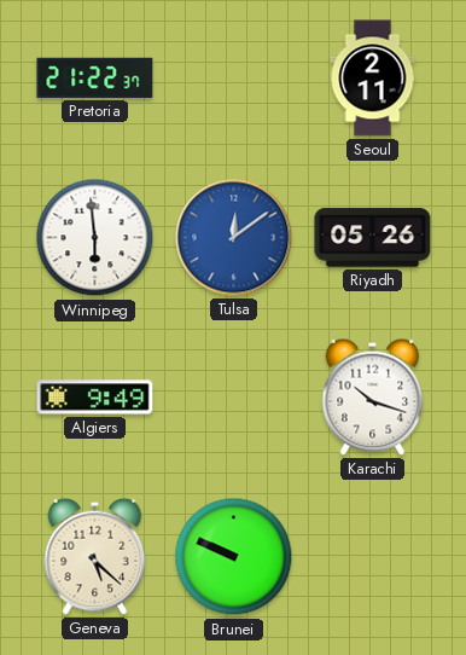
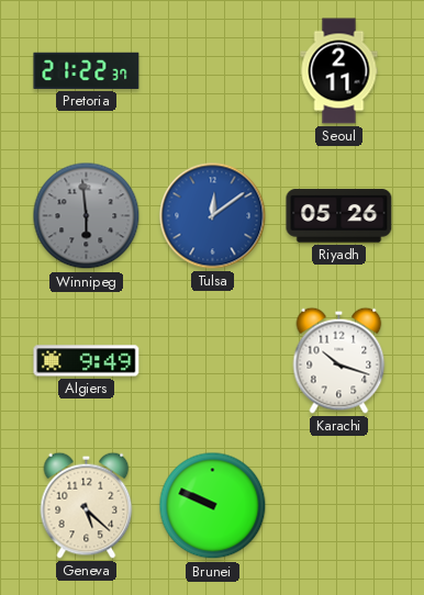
Winnipeg dial: white -> grey
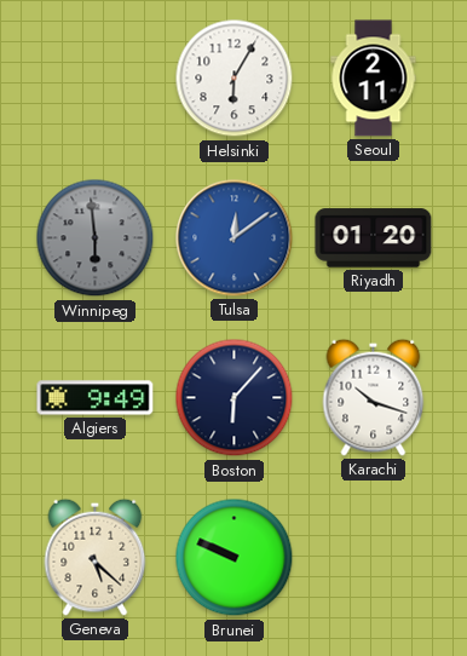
Pretoria: 21:22 -> none
Helsinki: none -> 6:05
Riyadh: 05:26 -> 01:20
Boston: none -> 6:07
